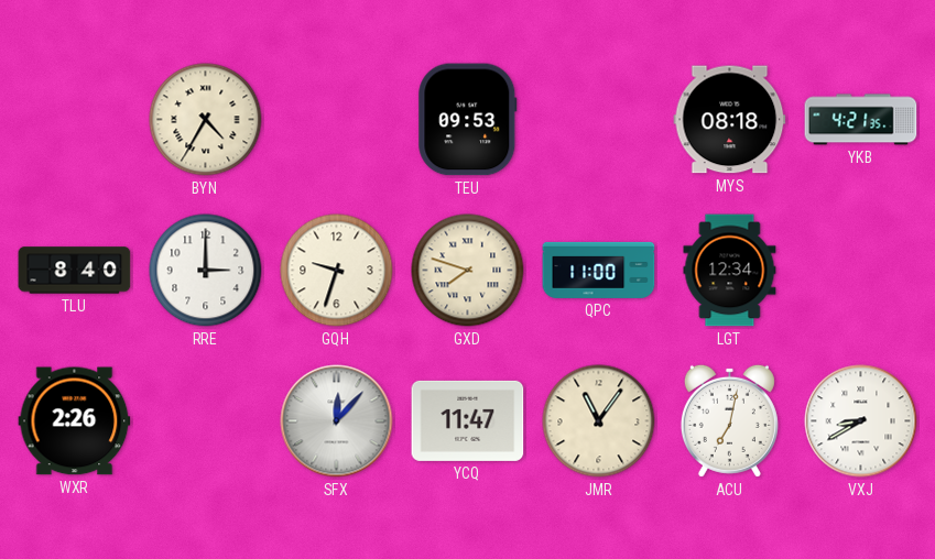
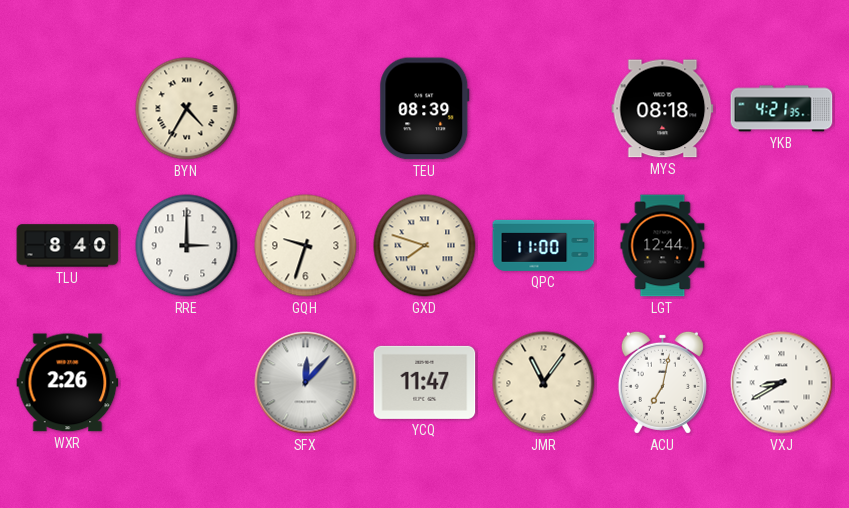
TEU: 09:53 -> 08:39
LGT: 12:34 -> 12:44
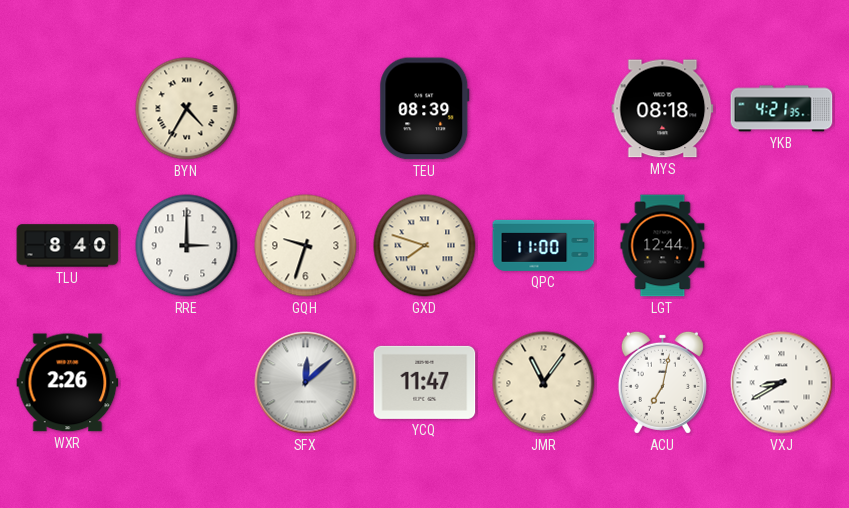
SFX: 12:07 -> 12:08
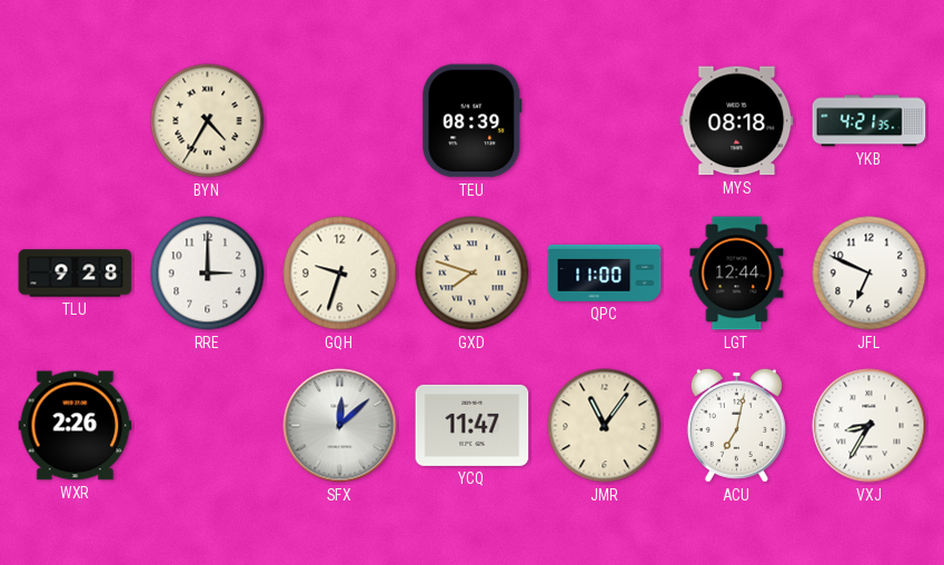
TLU: 8:40 -> 9:28
JFL: none -> 6:49
VXJ: 8:40 -> 8:35
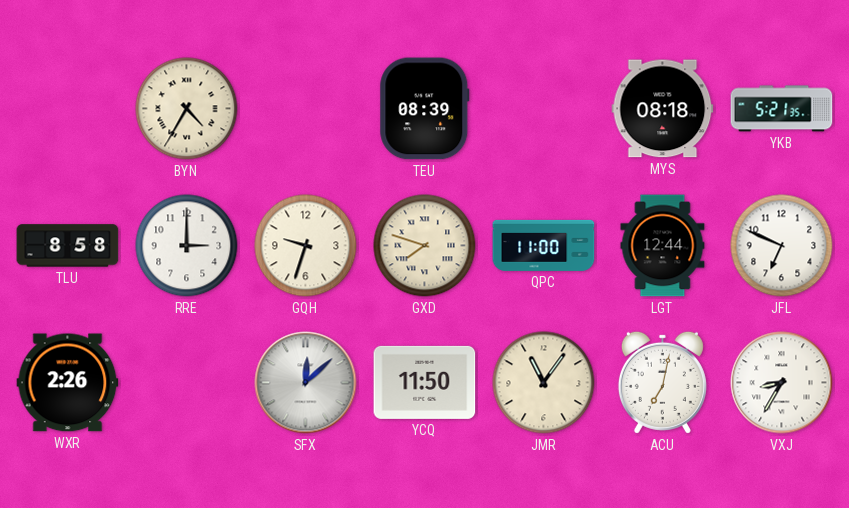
YKB: 4:21 -> 5:21
TLU: 9:28 -> 8:58
YCQ: 11:47 -> 11:50
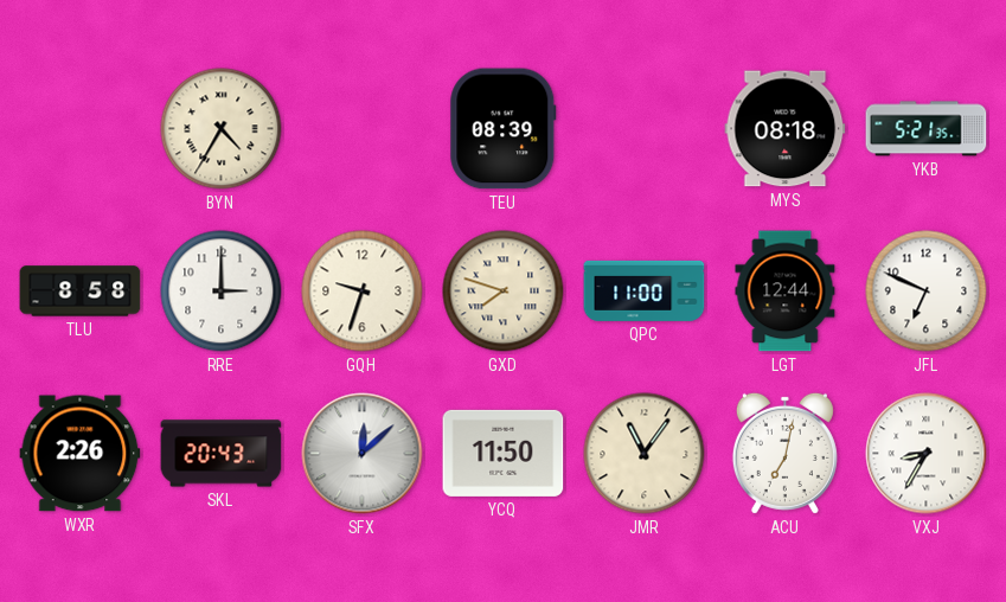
SKL: none -> 20:43
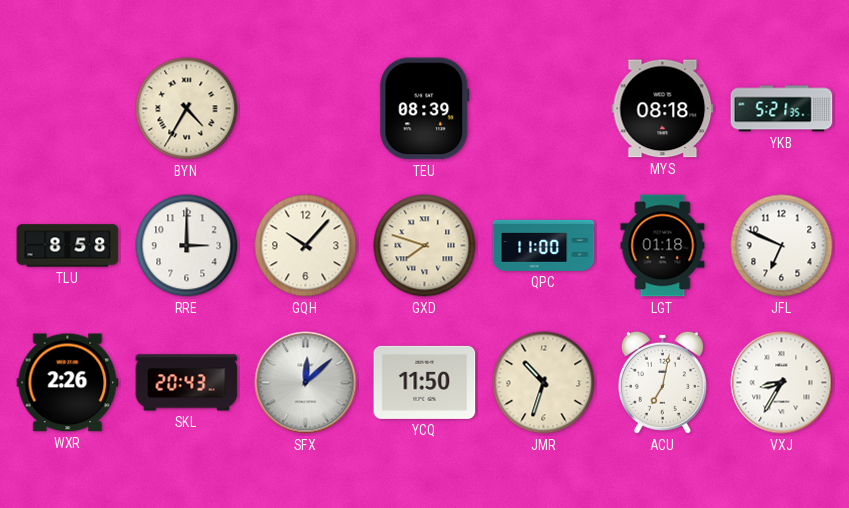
GQH: 9:33 -> 10:07
LGT: 12:44 -> 01:18
JMR: 11:06 -> 10:33
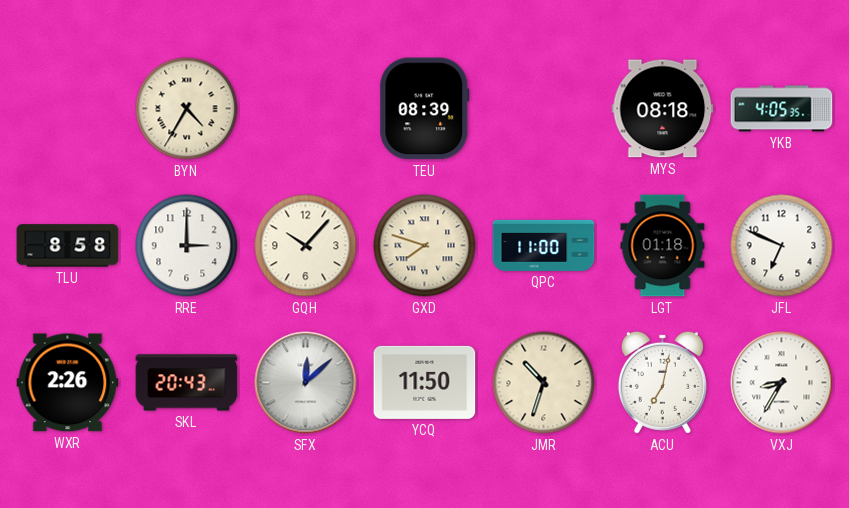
YKB: 5:21 -> 4:05
